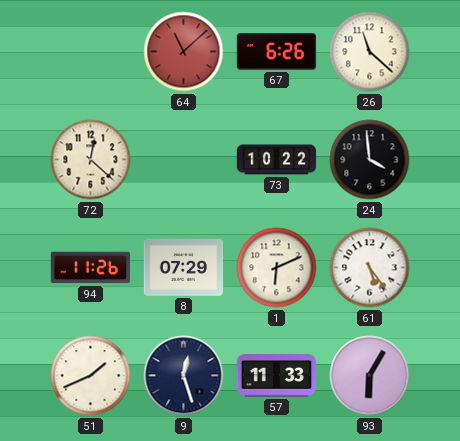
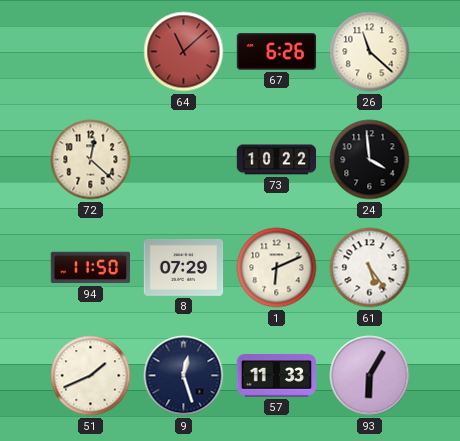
94: 11:26 -> 11:50
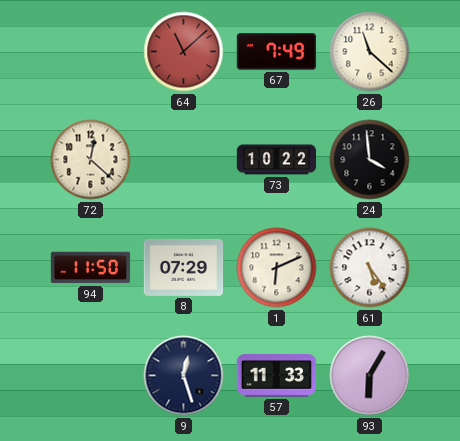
67: 6:26 -> 7:49
51: 1:41 -> none
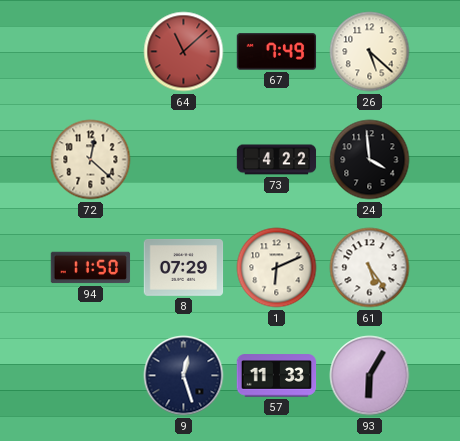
26: 11:22 -> 5:22
73: 10:22 -> 4:22
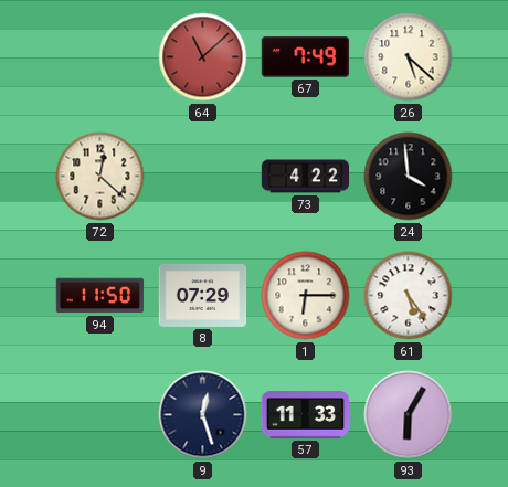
1: 6:11 -> 6:15
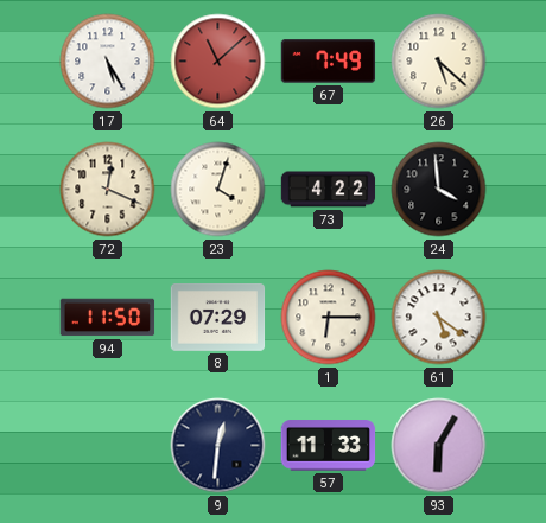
17: none -> 5:25
72: 12:22 -> 12:19
23: none -> 4:03
61: 5:24 -> 5:21
9: 12:27 -> 12:31
